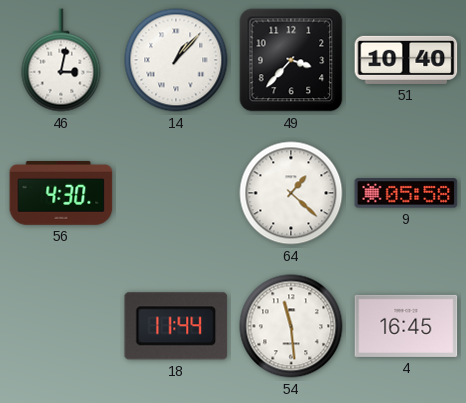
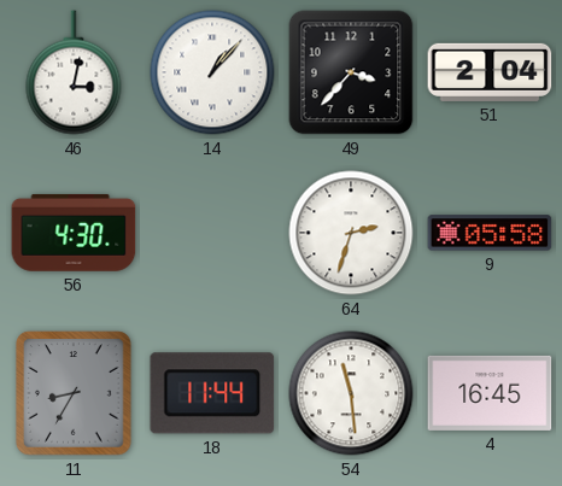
51: 10:40 -> 2:04
64: 1:22 -> 2:33
11: none -> 8:35
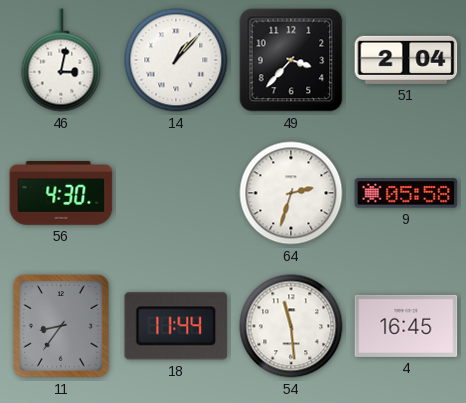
11: 8:35 -> 8:36
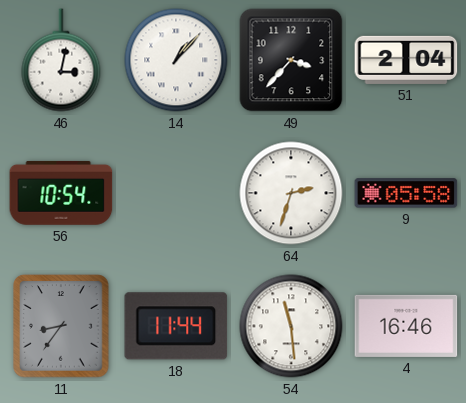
56: 4:30 -> 10:54
4: 16:45 -> 16:46
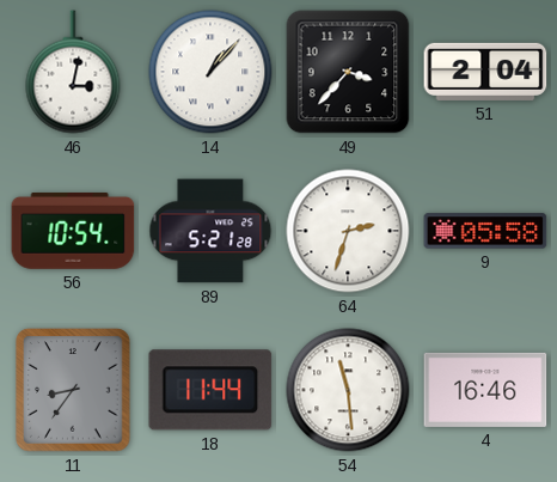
89: none -> 5:21
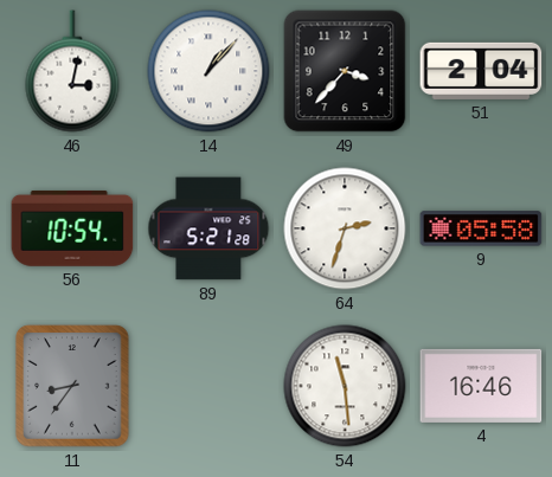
18: 11:44 -> none
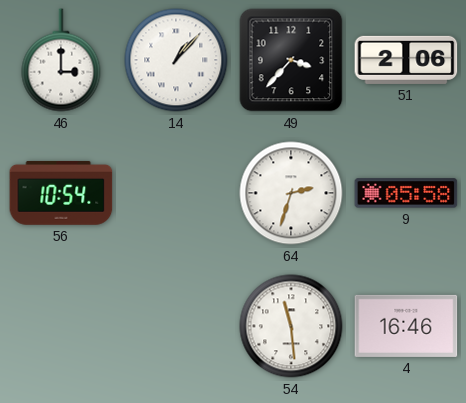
46: 3:02 -> 3:00
51: 2:04 -> 2:06
89: 5:21 -> none
11: 8:36 -> none
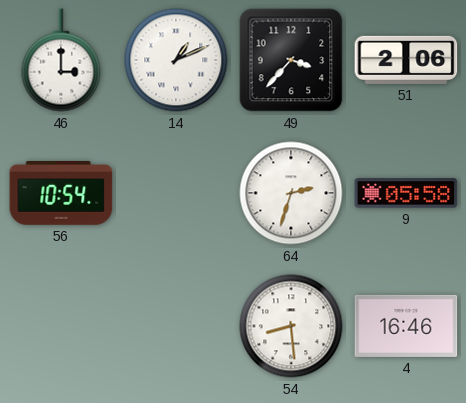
14: 1:07 -> 1:11
54: 11:29 -> 8:29
